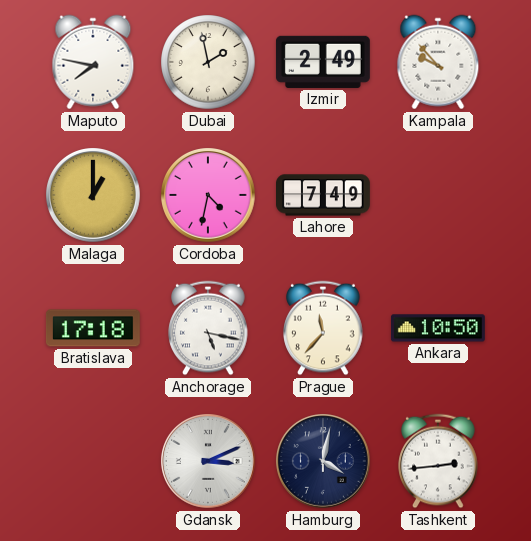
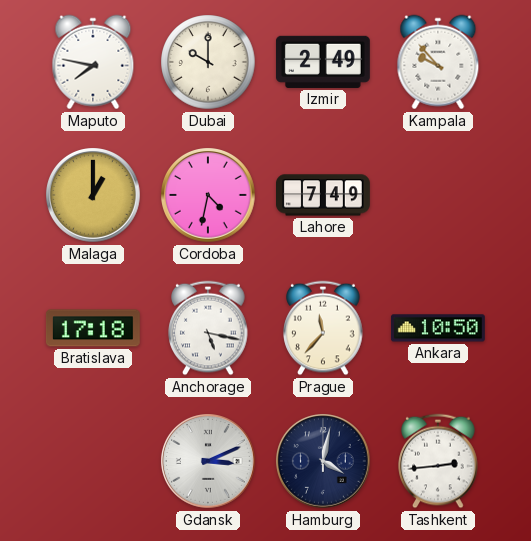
Dubai: 1:58 -> 10:00
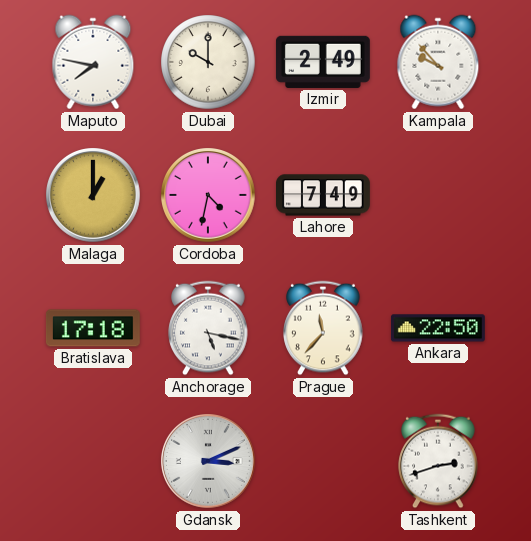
Ankara: 10:50 -> 22:50
Hamburg: 4:02 -> none
Tashkent: 2:44 -> 2:42
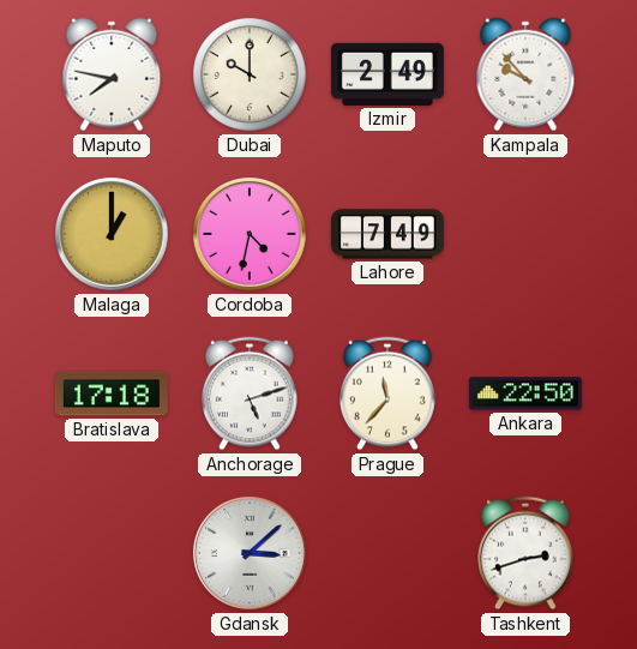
Anchorage: 5:17 -> 5:12
Gdansk: 3:11 -> 3:08
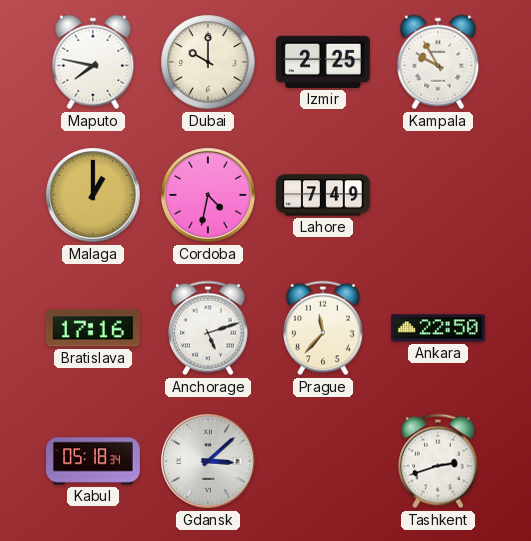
Izmir: 2:49 -> 2:25
Kampala: 9:53 -> 9:55
Bratislava: 17:18 -> 17:16
Kabul: none -> 05:18
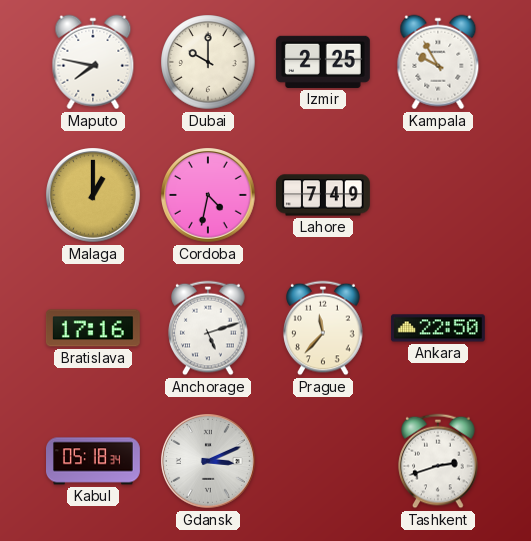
Gdansk: 3:08 -> 3:11
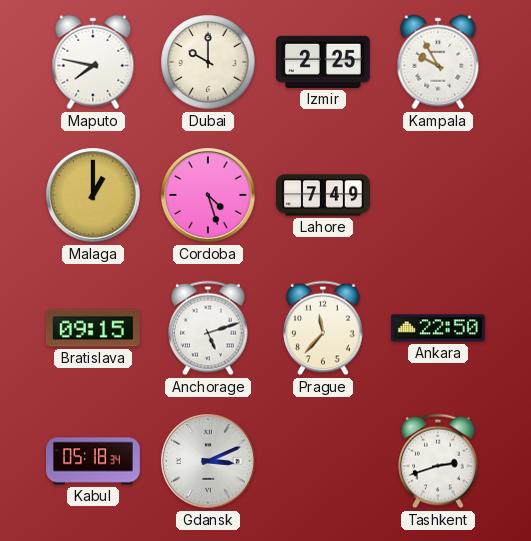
Cordoba: 4:32 -> 4:27
Bratislava: 17:16 -> 09:15
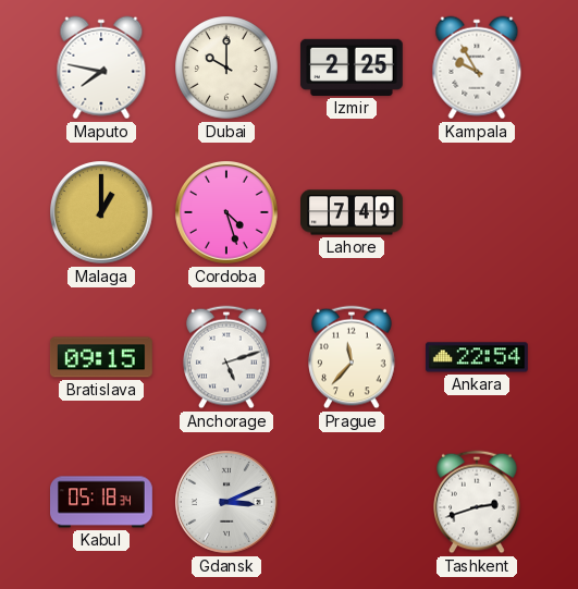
Ankara: 22:50 -> 22:54
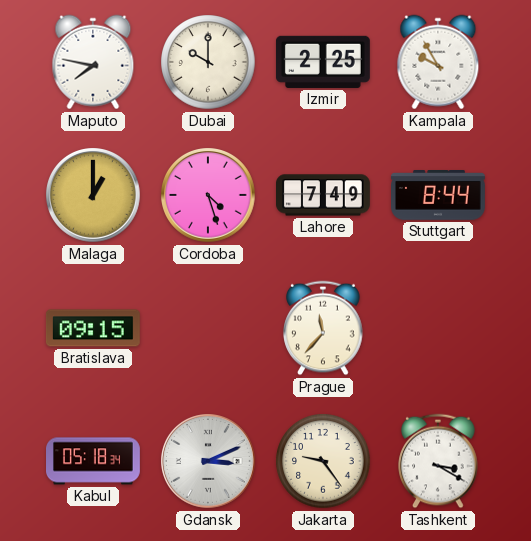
Stuttgart: none -> 8:44
Anchorage: 5:12 -> none
Ankara: 22:54 -> none
Jakarta: none -> 9:24
Tashkent: 2:42 -> 3:20
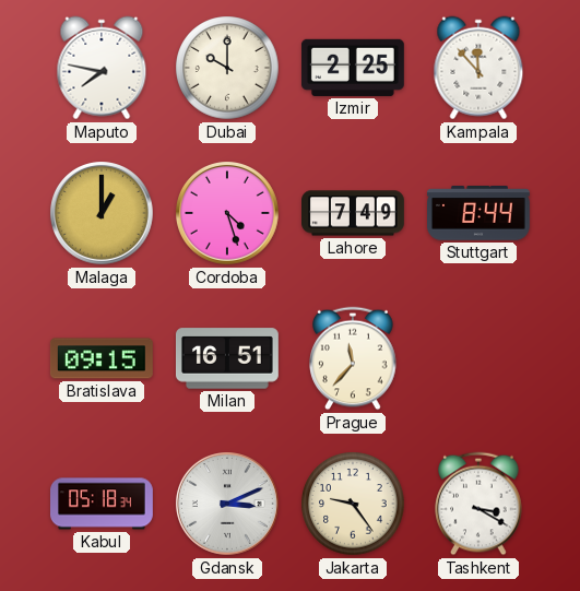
Kampala: 9:55 -> 11:53
Milan: none -> 16:51
